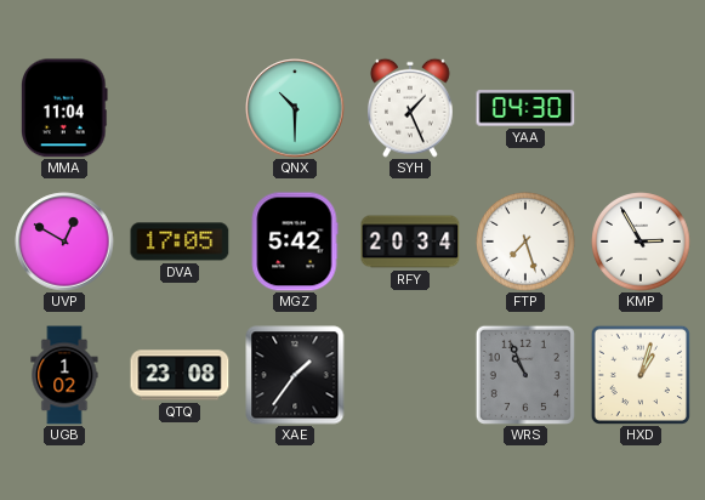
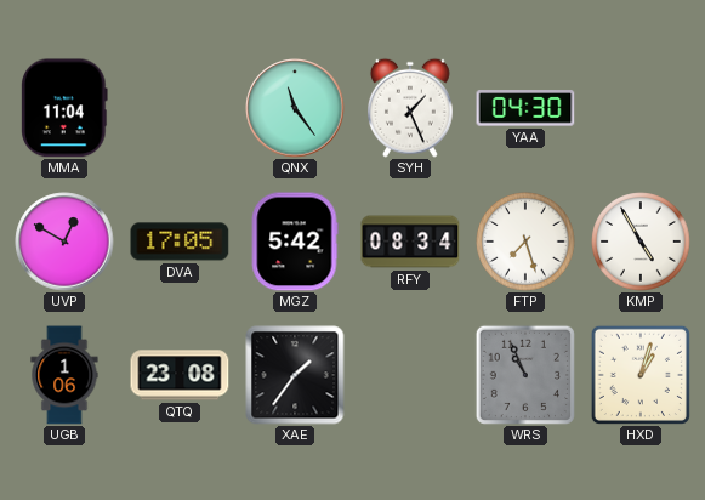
QNX: 10:30 -> 11:24
RFY: 20:34 -> 08:34
KMP: 2:55 -> 4:55
UGB: 1:02 -> 1:06
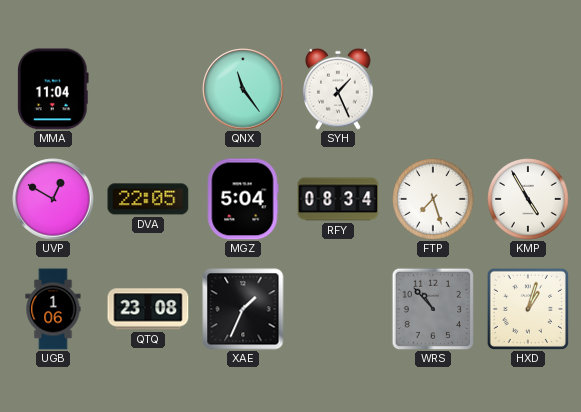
YAA: 04:30 -> none
DVA: 17:05 -> 22:05
MGZ: 5:42 -> 5:04
XAE: 1:36 -> 1:34
WRS: 10:56 -> 10:53
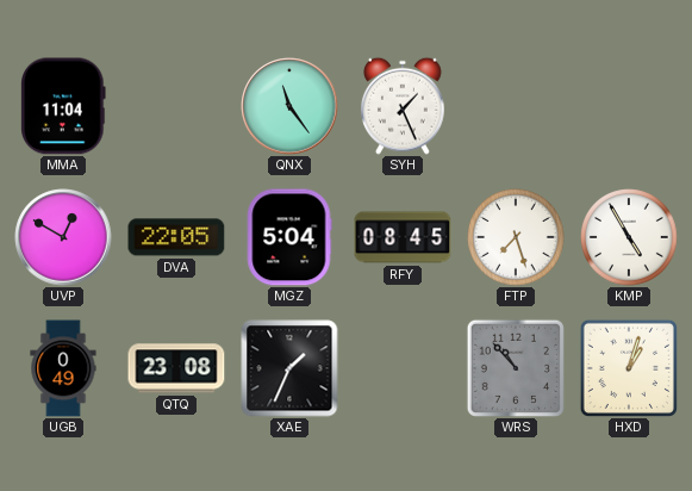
RFY: 08:34 -> 08:45
UGB: 1:06 -> 0:49
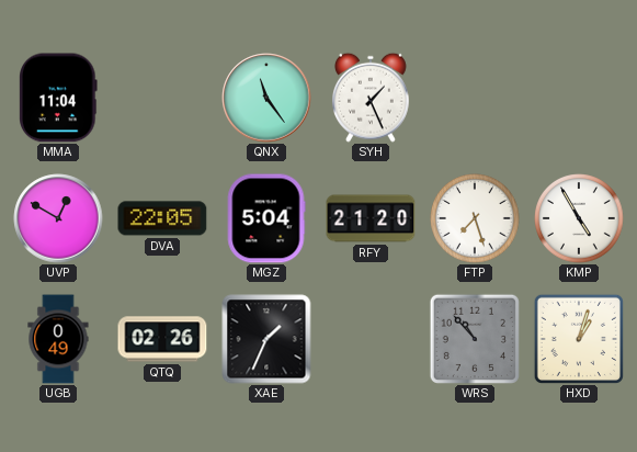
RFY: 08:45 -> 21:20
QTQ: 23:08 -> 02:26
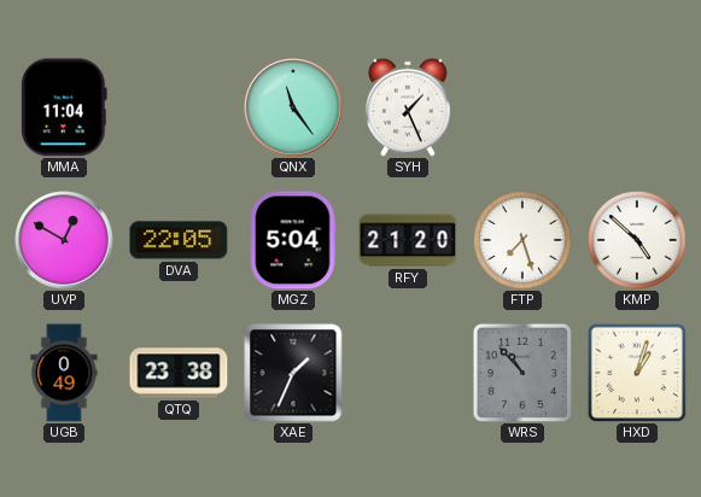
KMP: 4:55 -> 4:52
QTQ: 02:26 -> 23:38
